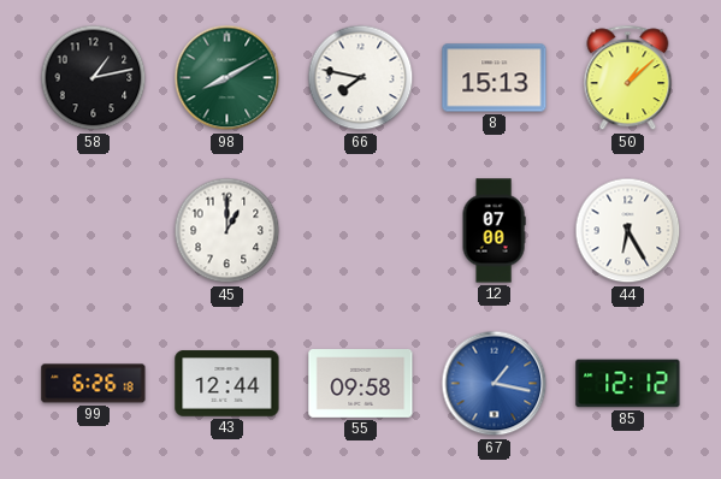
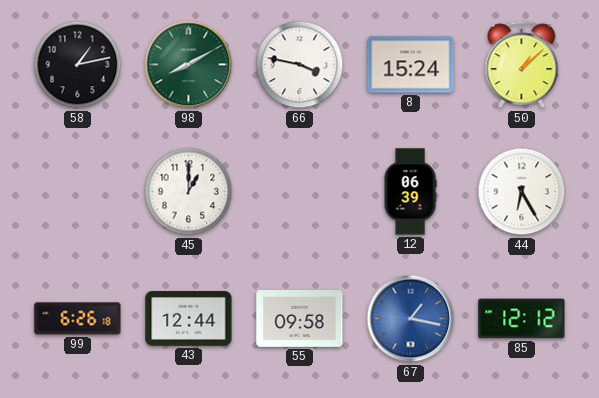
66: 7:47 -> 3:47
8: 15:13 -> 15:24
12: 07:00 -> 06:39
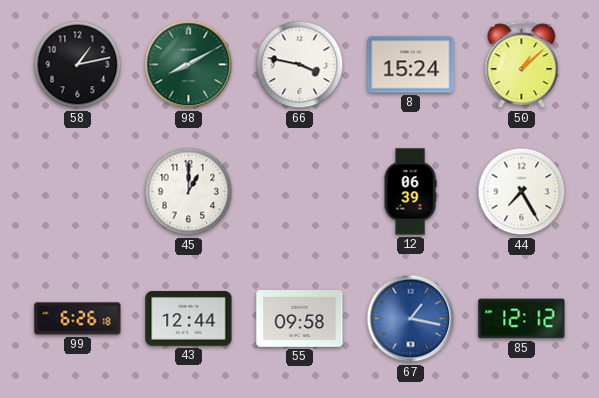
44: 6:25 -> 7:25
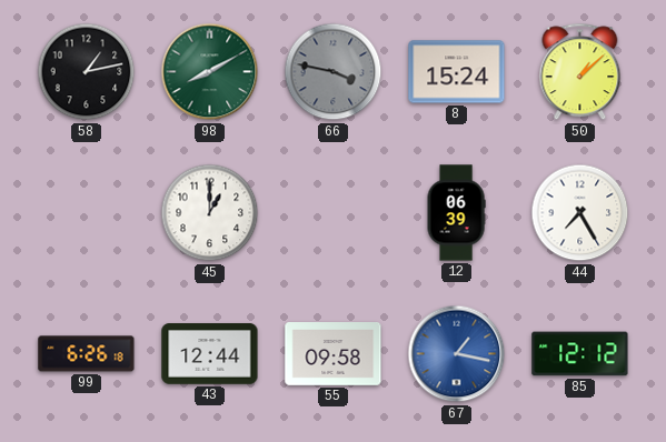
66 dial: white -> grey
